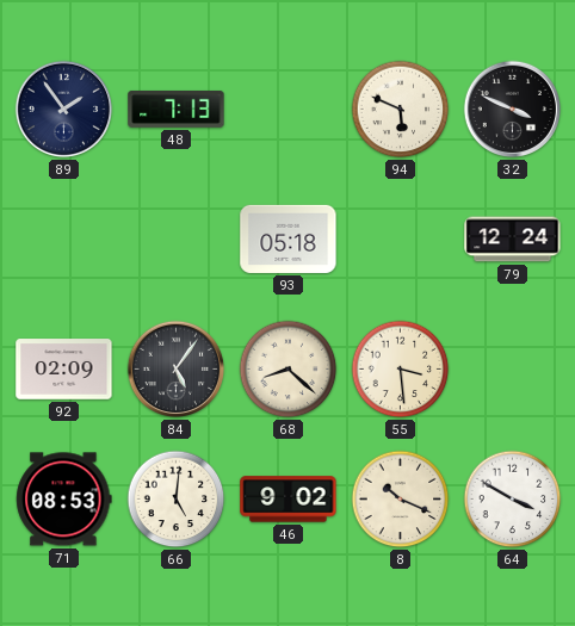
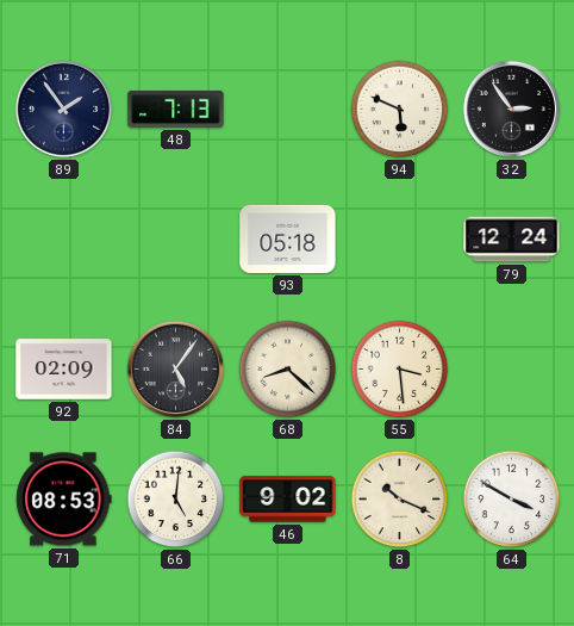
32: 3:49 -> 2:54
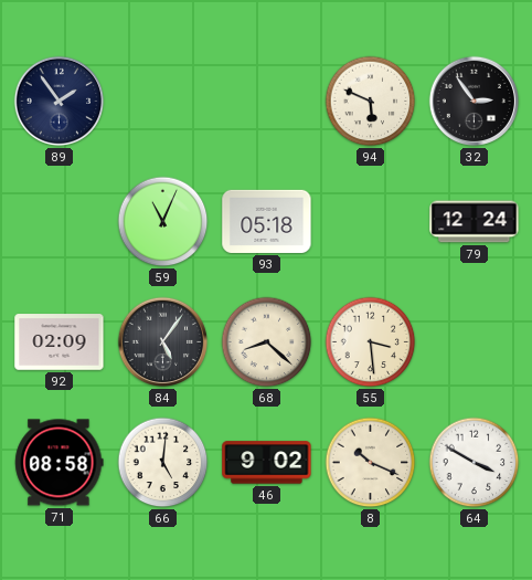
48: 7:13 -> none
59: none -> 11:04
71: 08:53 -> 08:58
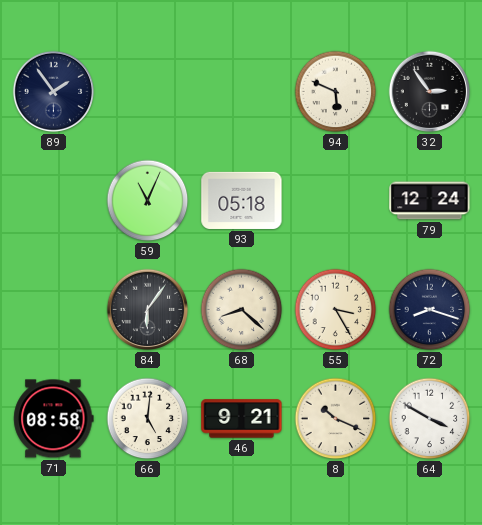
92: 02:09 -> none
84: 5:06 -> 6:06
55: 3:29 -> 3:25
72: none -> 8:18
46: 9:02 -> 9:21
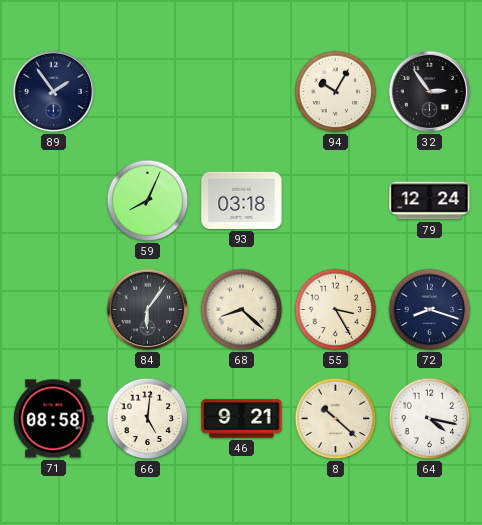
94: 5:49 -> 10:05
59: 11:04 -> 8:04
93: 05:18 -> 03:18
8: 10:19 -> 10:22
64: 3:50 -> 4:17
